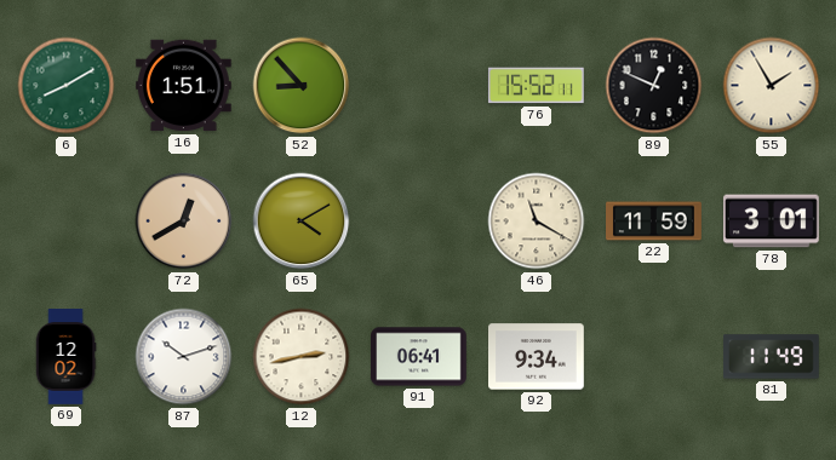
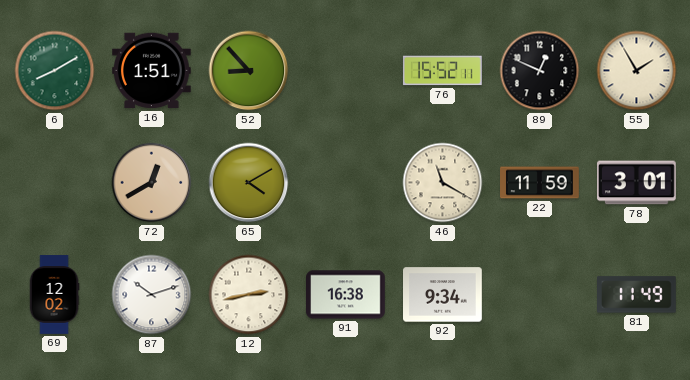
91: 06:41 -> 16:38
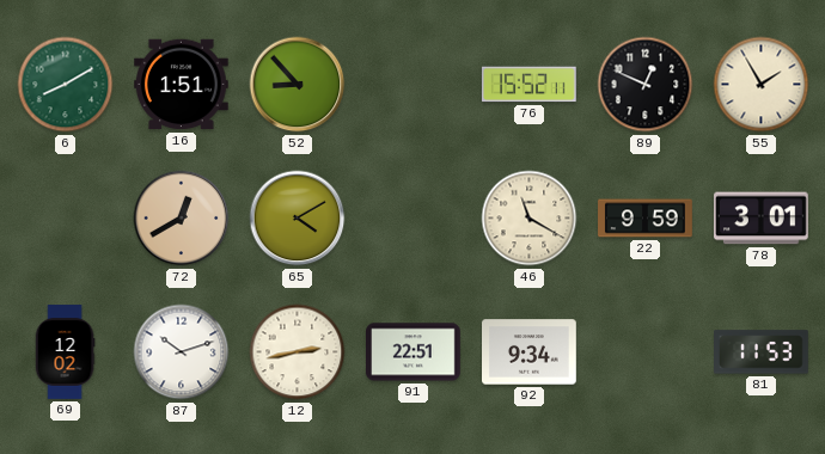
22: 11:59 -> 9:59
91: 16:38 -> 22:51
81: 11:49 -> 11:53
